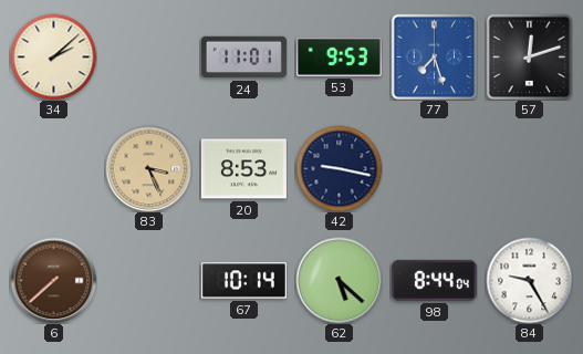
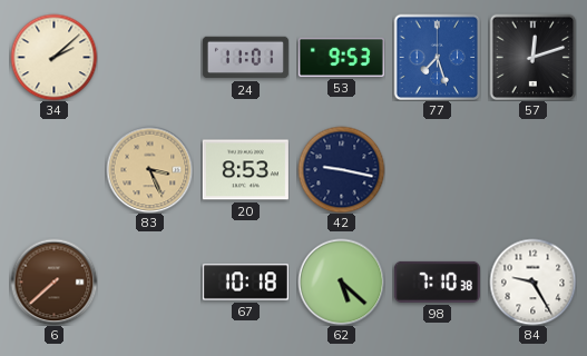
67: 10:14 -> 10:18
98: 8:44 -> 7:10
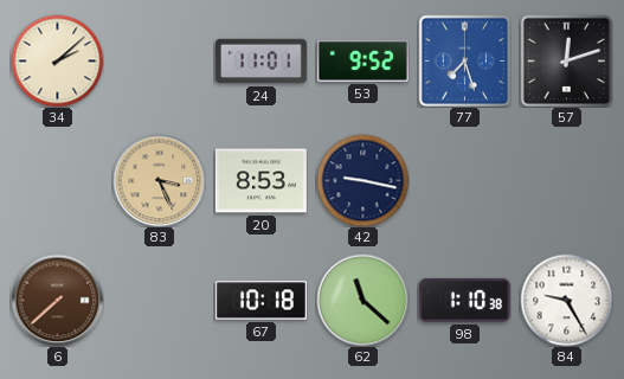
53: 9:53 -> 9:52
62: 5:22 -> 11:22
98: 7:10 -> 1:10
